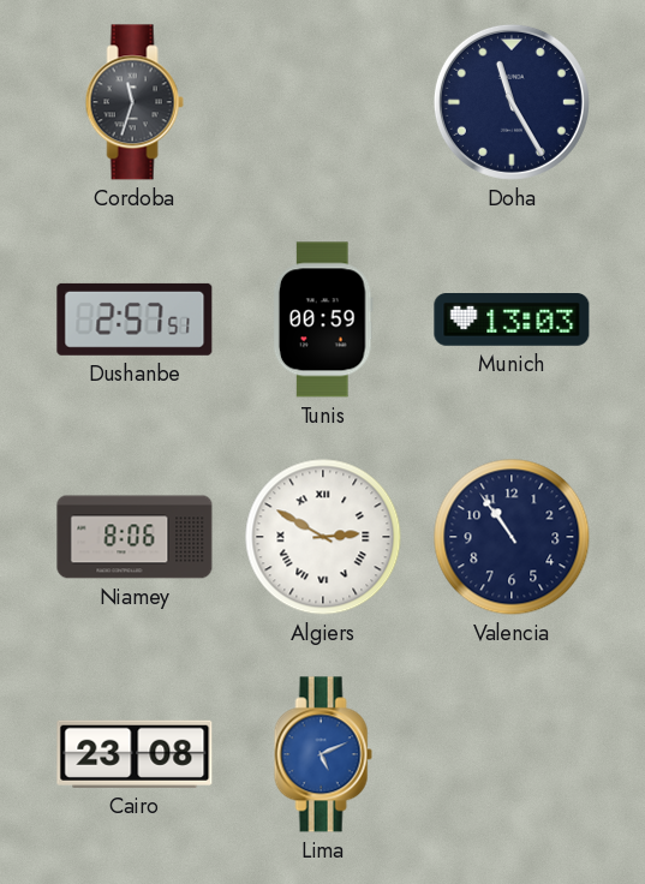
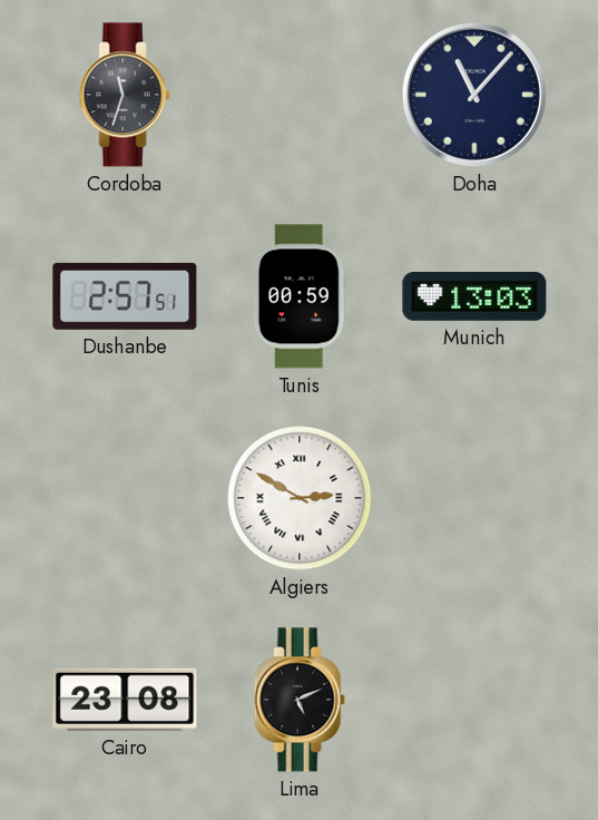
Doha: 11:25 -> 11:07
Niamey: 8:06 -> none
Valencia: 10:54 -> none
Lima dial: blue -> black
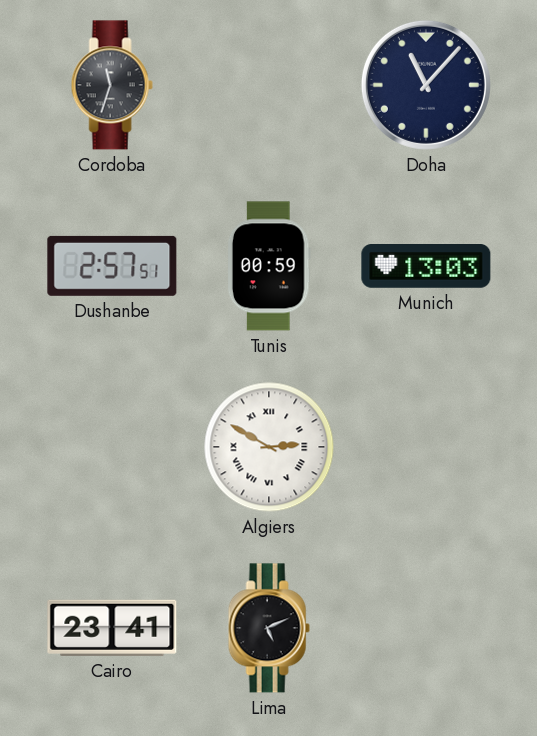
Cairo: 23:08 -> 23:41
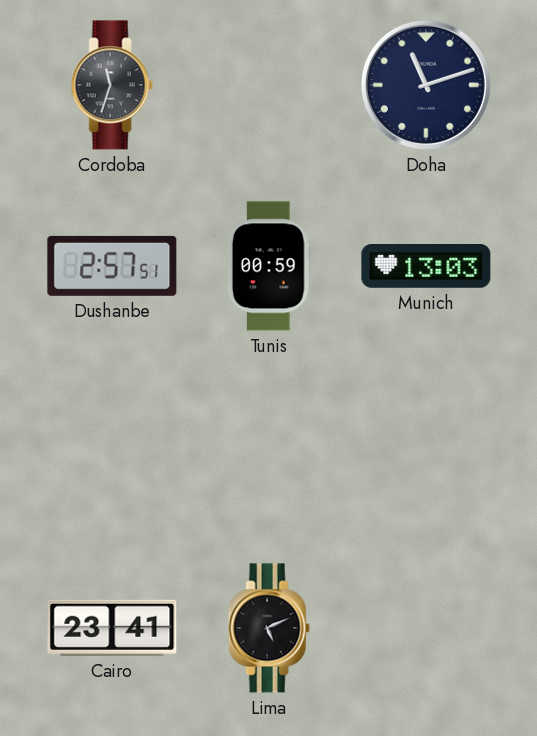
Doha: 11:07 -> 11:12
Algiers: 2:50 -> none
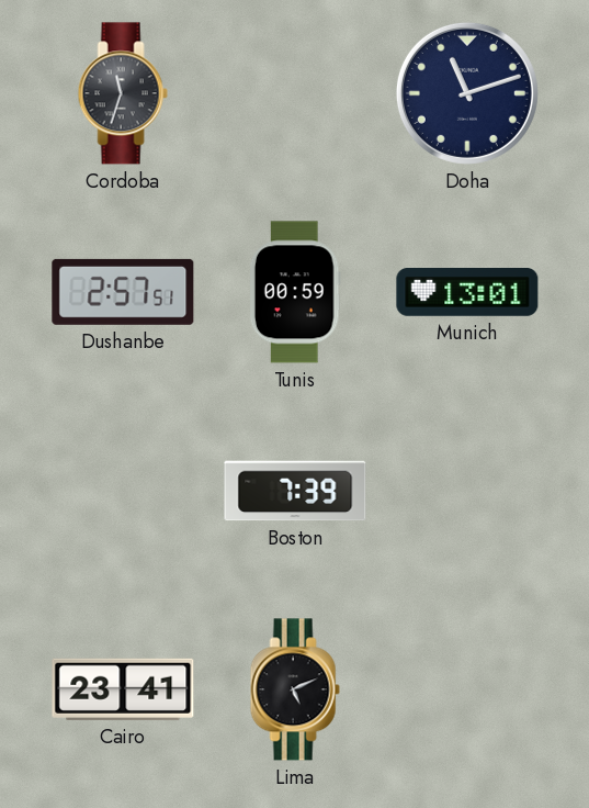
Munich: 13:03 -> 13:01
Boston: none -> 7:39
